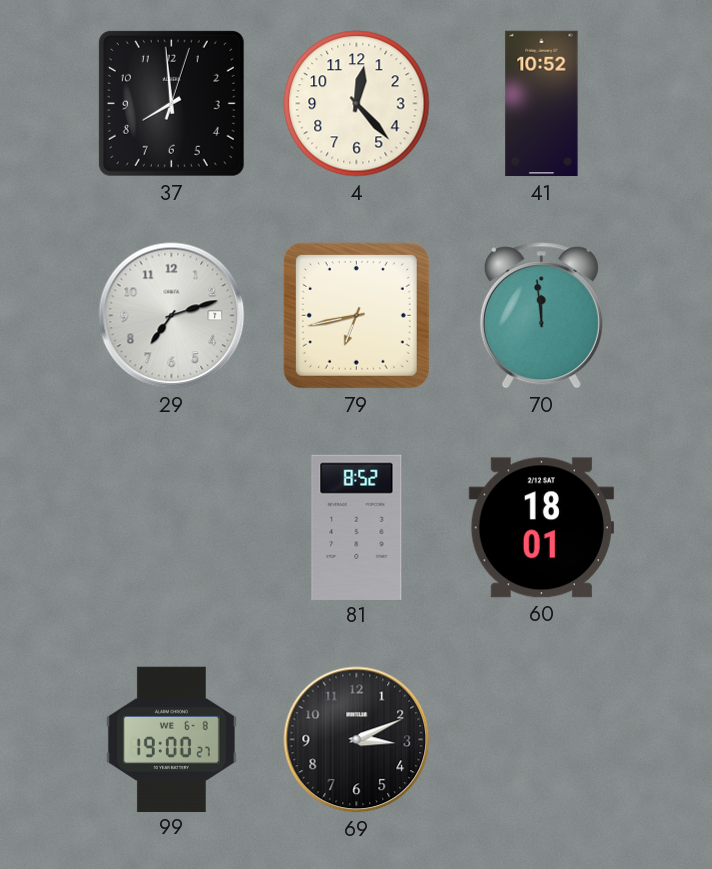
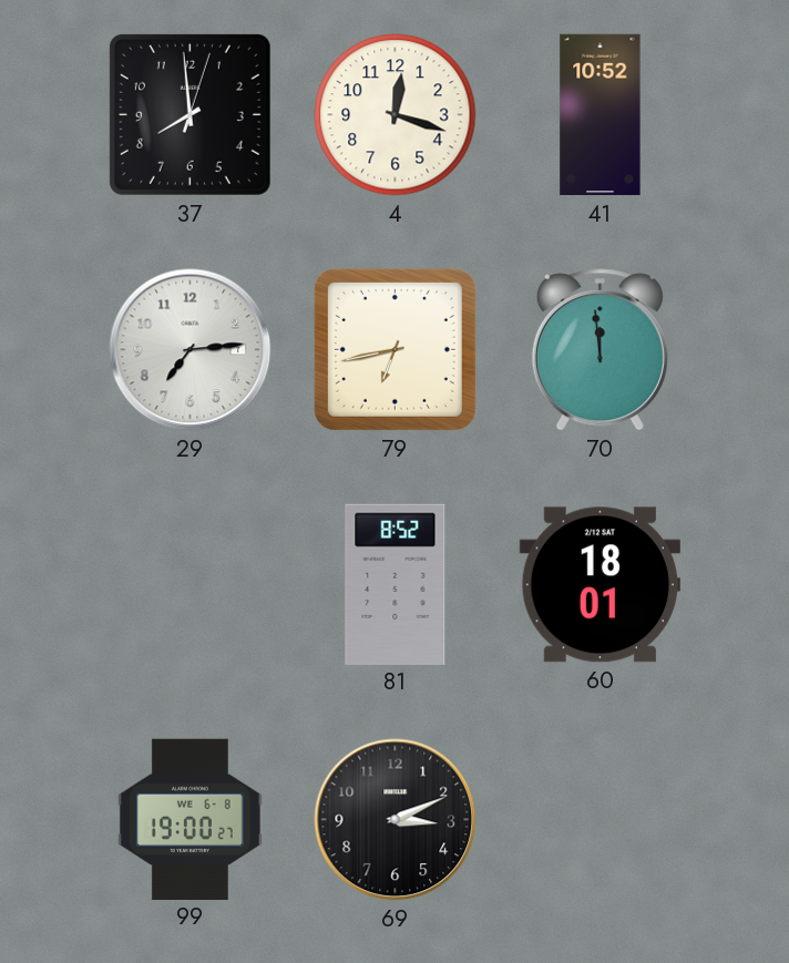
4: 12:23 -> 12:18
29: 7:12 -> 7:14
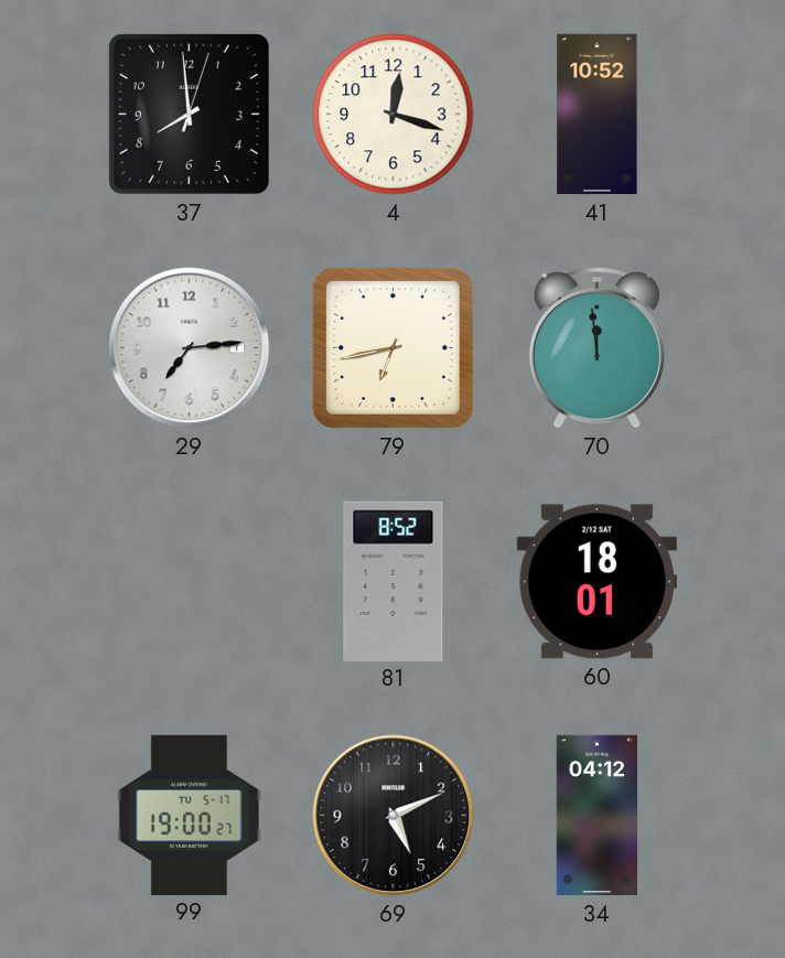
99 date: WE 6-8 -> TU 5-17
69: 3:11 -> 5:11
34: none -> 04:12
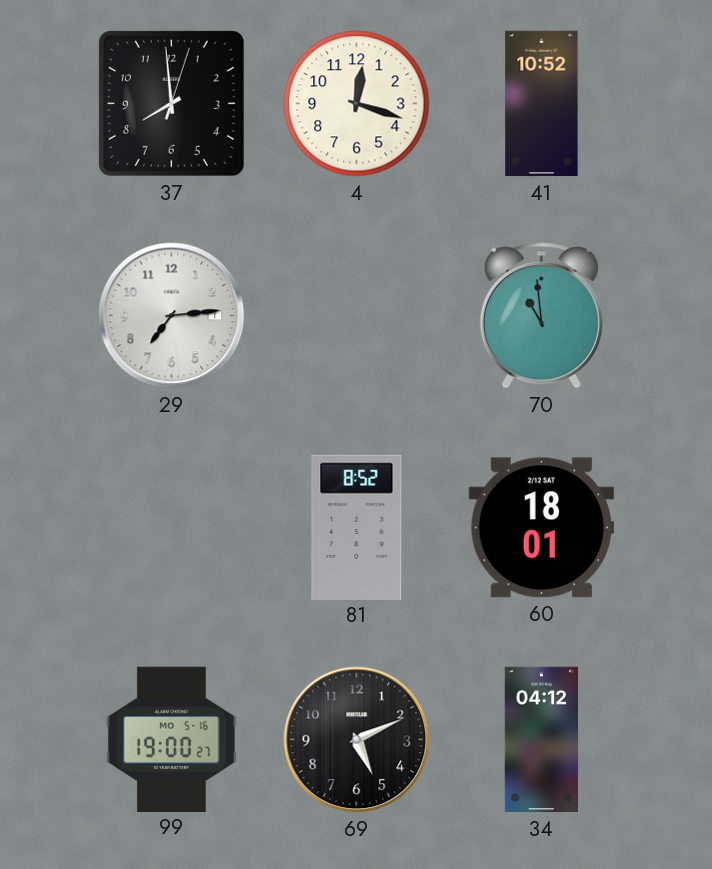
79: 6:43 -> none
70: 11:59 -> 10:59
99 date: TU 5-17 -> MO 5-16
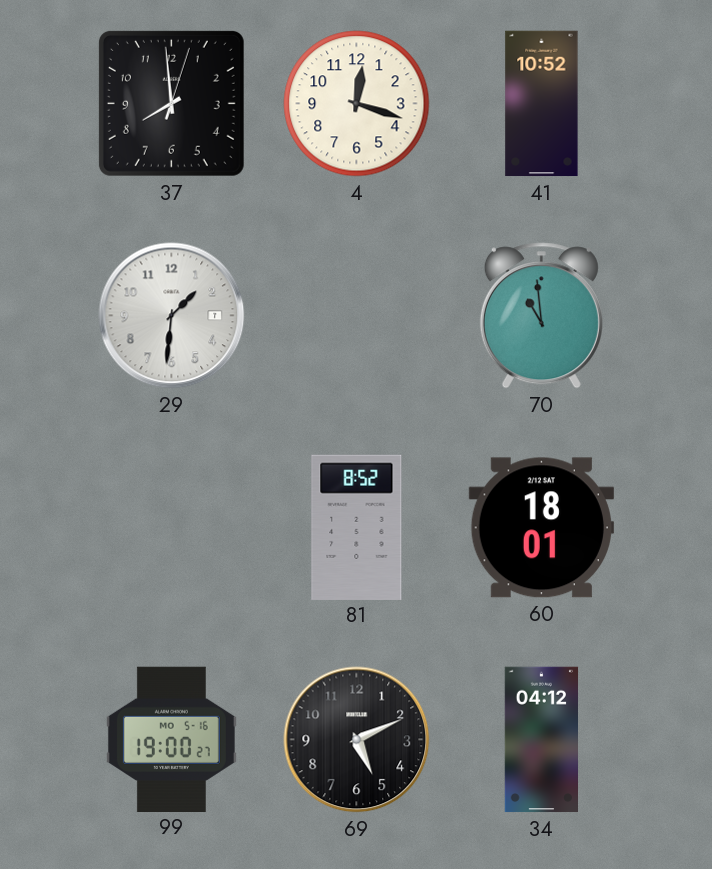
29: 7:14 -> 1:31
